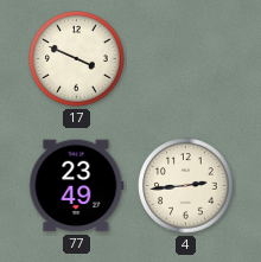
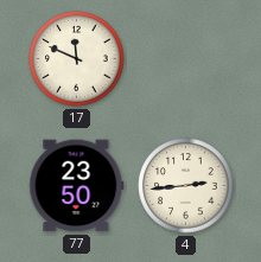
17: 3:49 -> 11:49
77: 23:49 -> 23:50
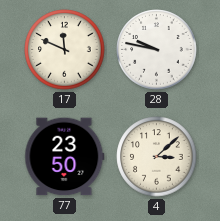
28: none -> 9:47
4: 2:44 -> 3:08
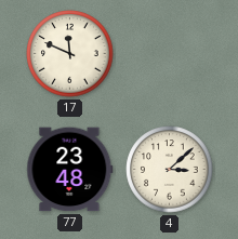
28: 9:47 -> none
77: 23:50 -> 23:48
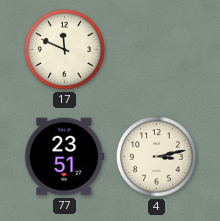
77: 23:48 -> 23:51
4: 3:08 -> 3:13
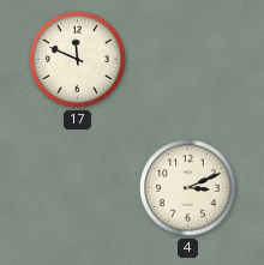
77: 23:51 -> none
4: 3:13 -> 3:11
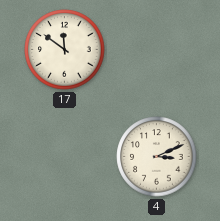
17: 11:49 -> 11:51
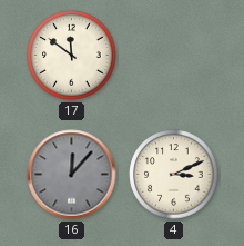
16: none -> 12:07
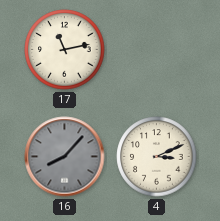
17: 11:51 -> 11:13
16: 12:07 -> 8:07
